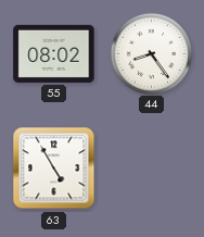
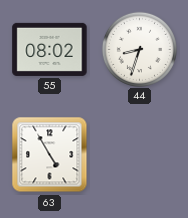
44: 8:24 -> 8:33
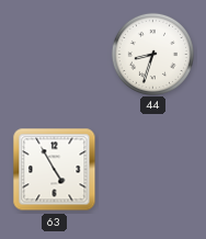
55: 08:02 -> none
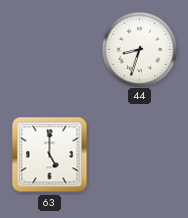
63: 4:55 -> 5:00
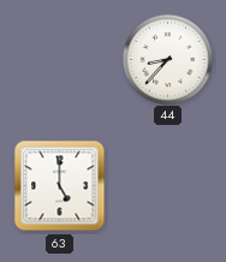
44: 8:33 -> 8:37
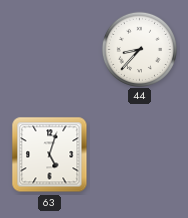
63: 5:00 -> 5:03
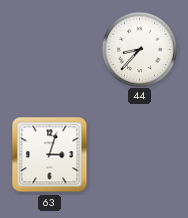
63: 5:03 -> 3:03
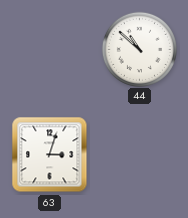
44: 8:37 -> 10:52
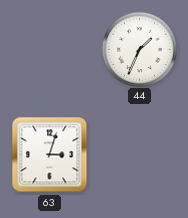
44: 10:52 -> 1:34
